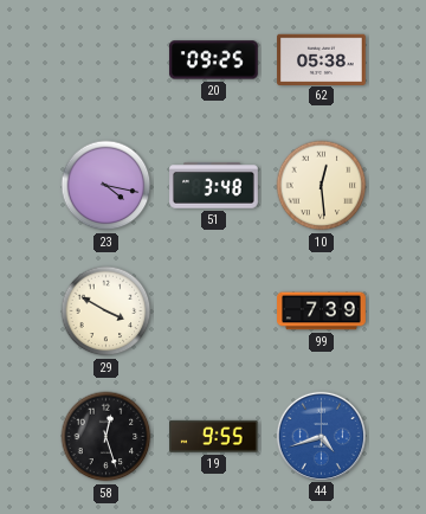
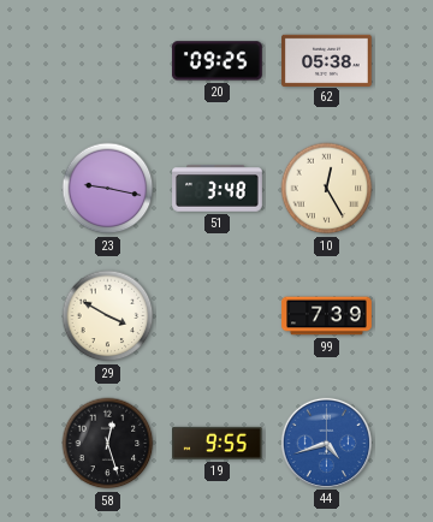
23: 4:17 -> 9:17
10: 12:29 -> 12:25
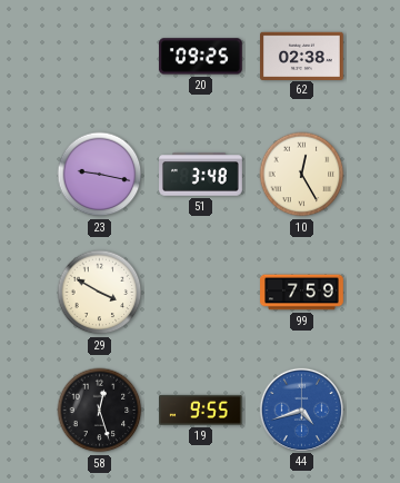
62: 05:38 -> 02:38
99: 7:39 -> 7:59
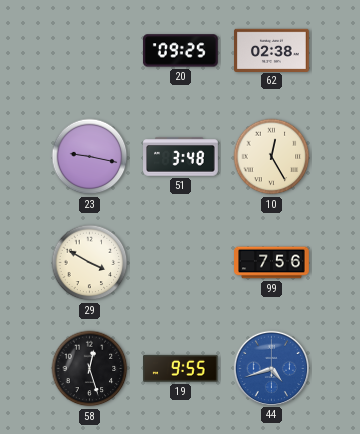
99: 7:59 -> 7:56
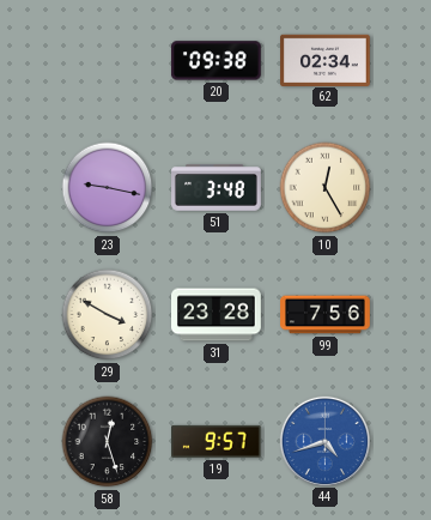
20: 09:25 -> 09:38
62: 02:38 -> 02:34
31: none -> 23:28
19: 9:55 -> 9:57
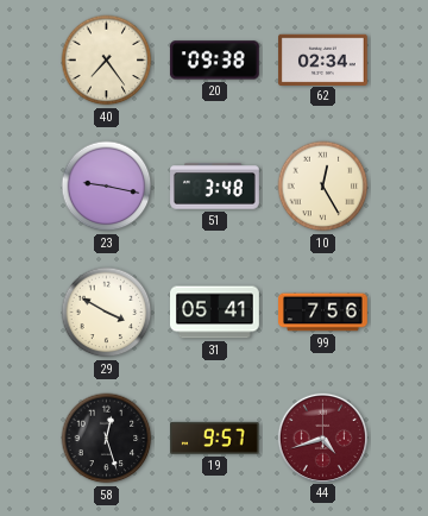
40: none -> 7:24
31: 23:28 -> 05:41
44 dial: blue -> burgundy
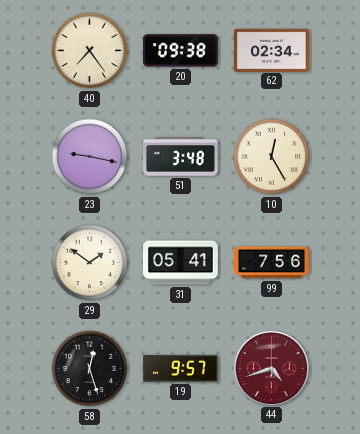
29: 3:50 -> 1:51
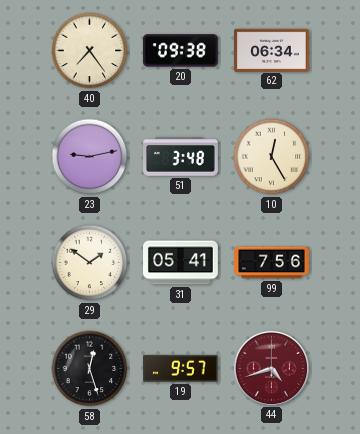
62: 02:34 -> 06:34
23: 9:17 -> 9:13
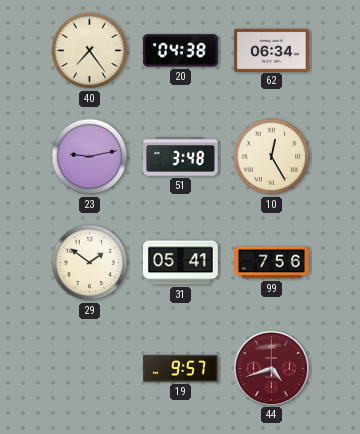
20: 09:38 -> 04:38
58: 12:27 -> none
